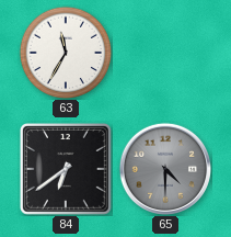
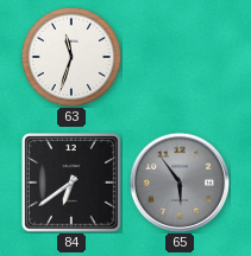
63: 11:35 -> 11:33
65: 4:30 -> 5:54
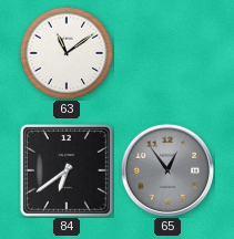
63: 11:33 -> 11:09
65: 5:54 -> 12:54
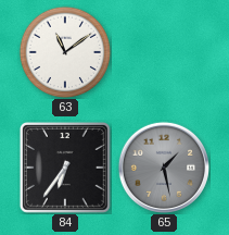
84: 6:39 -> 6:36
65: 12:54 -> 1:28
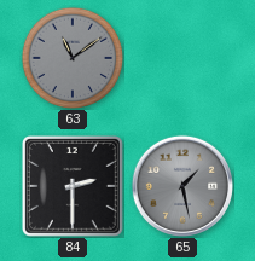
63 dial: white -> grey
84: 6:36 -> 2:30
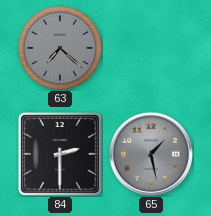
63: 11:09 -> 7:22
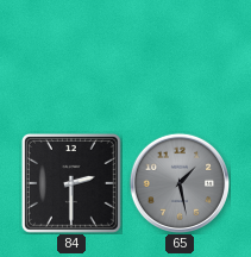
63: 7:22 -> none
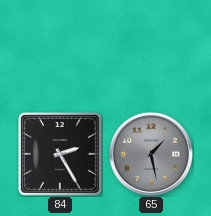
84: 2:30 -> 2:25
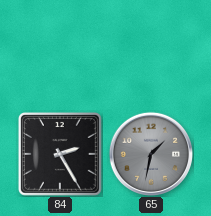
65: 1:28 -> 1:32
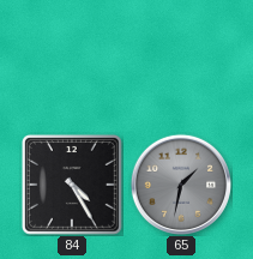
84: 2:25 -> 4:25
